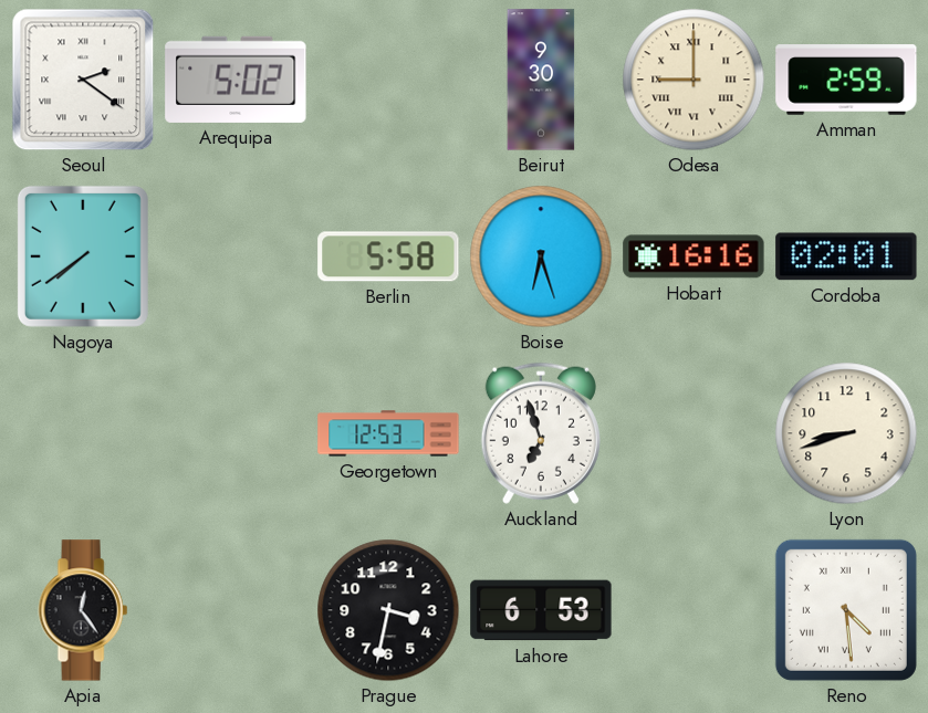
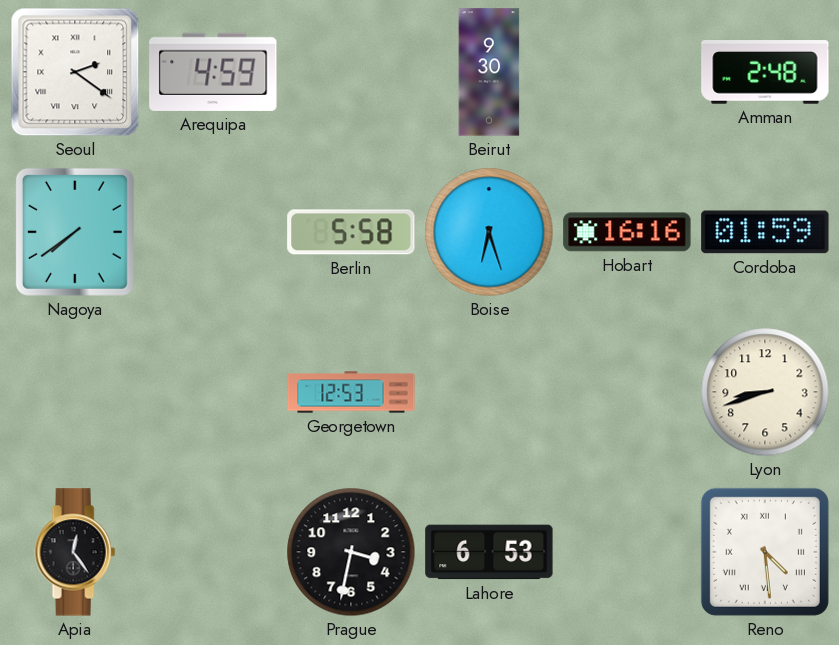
Arequipa: 5:02 -> 4:59
Odesa: 9:00 -> none
Amman: 2:59 -> 2:48
Cordoba: 02:01 -> 01:59
Auckland: 6:57 -> none
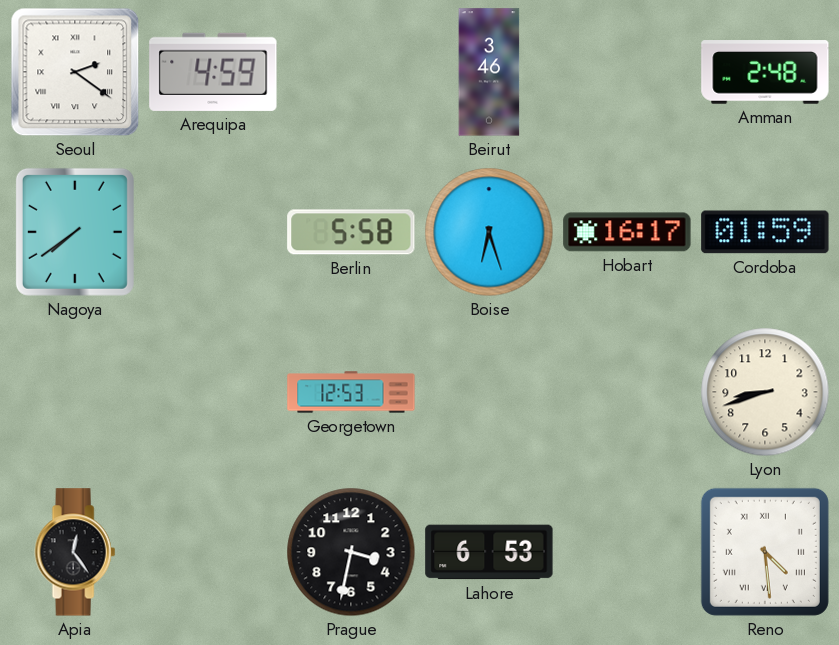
Beirut: 9:30 -> 3:46
Hobart: 16:16 -> 16:17
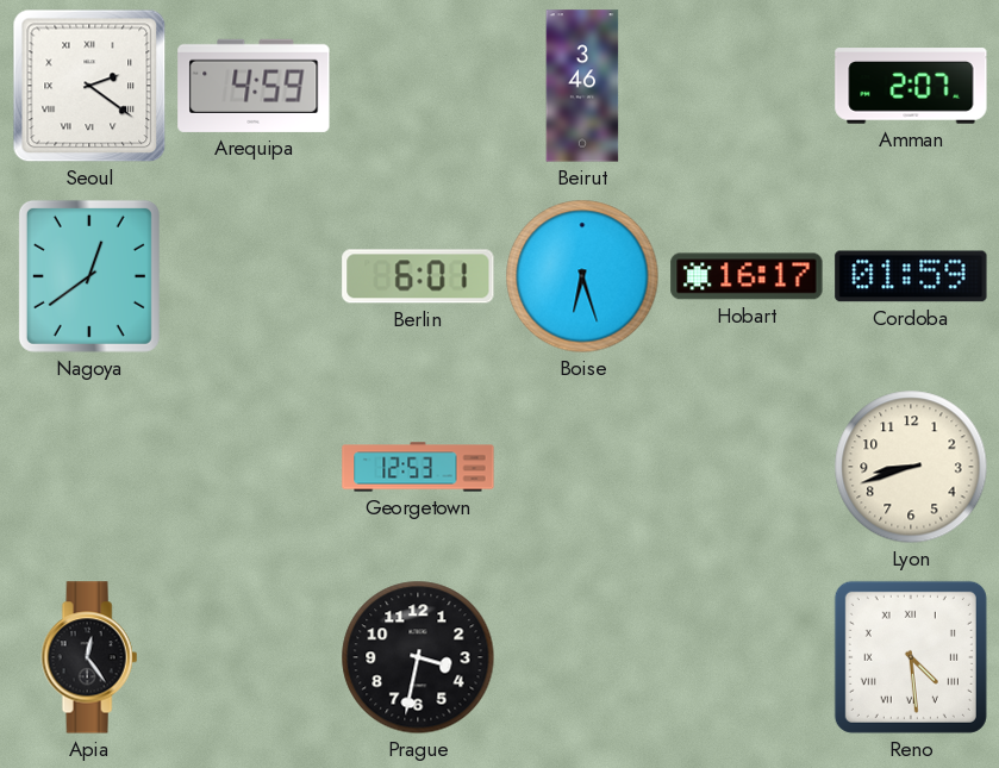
Amman: 2:48 -> 2:07
Nagoya: 7:39 -> 12:39
Berlin: 5:58 -> 6:01
Lahore: 6:53 -> none
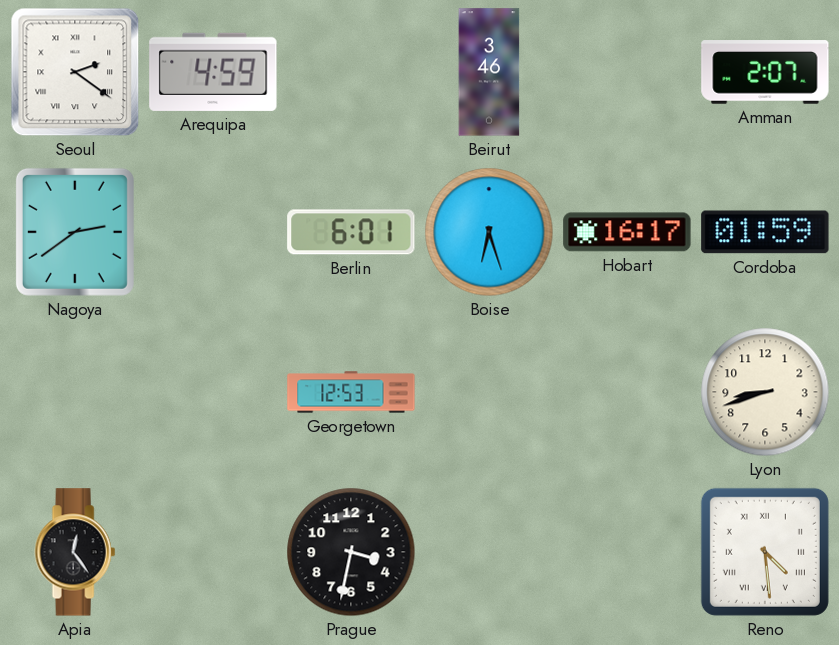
Nagoya: 12:39 -> 2:39
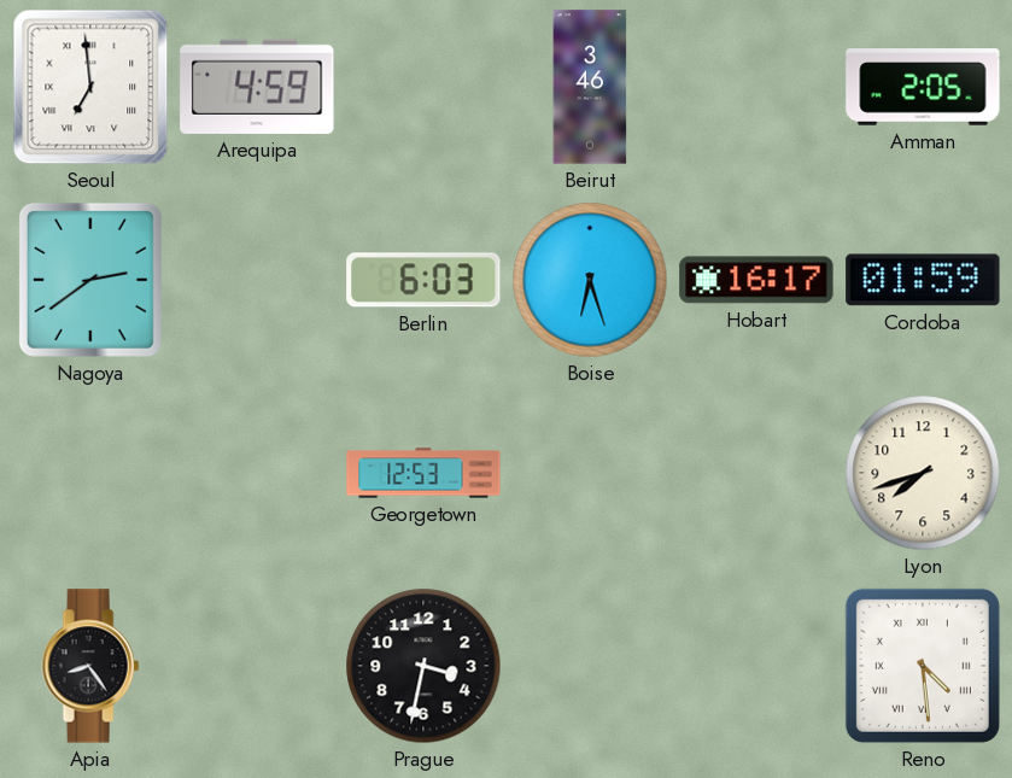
Seoul: 2:21 -> 6:59
Amman: 2:07 -> 2:05
Berlin: 6:01 -> 6:03
Lyon: 8:42 -> 7:42
Apia: 12:24 -> 8:24
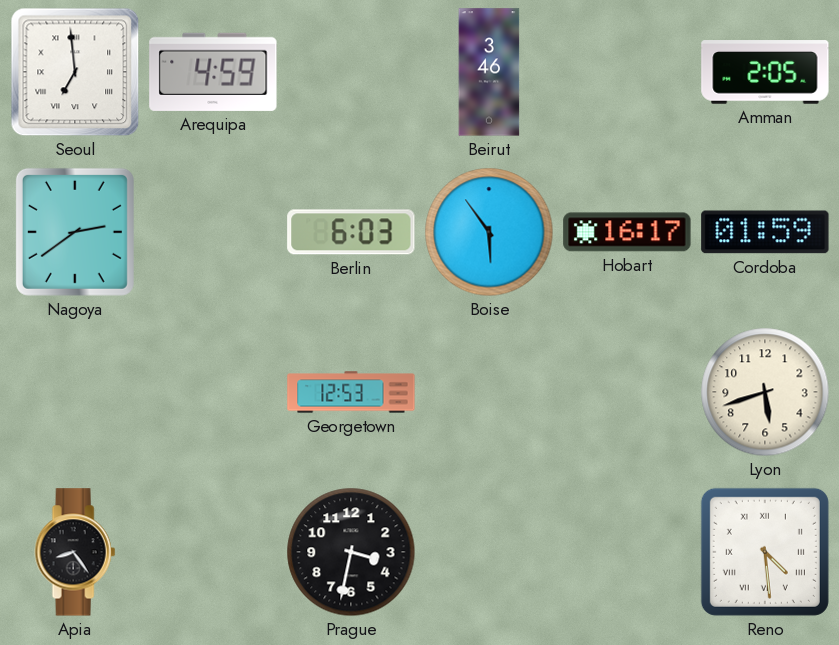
Boise: 6:27 -> 5:54
Lyon: 7:42 -> 5:42
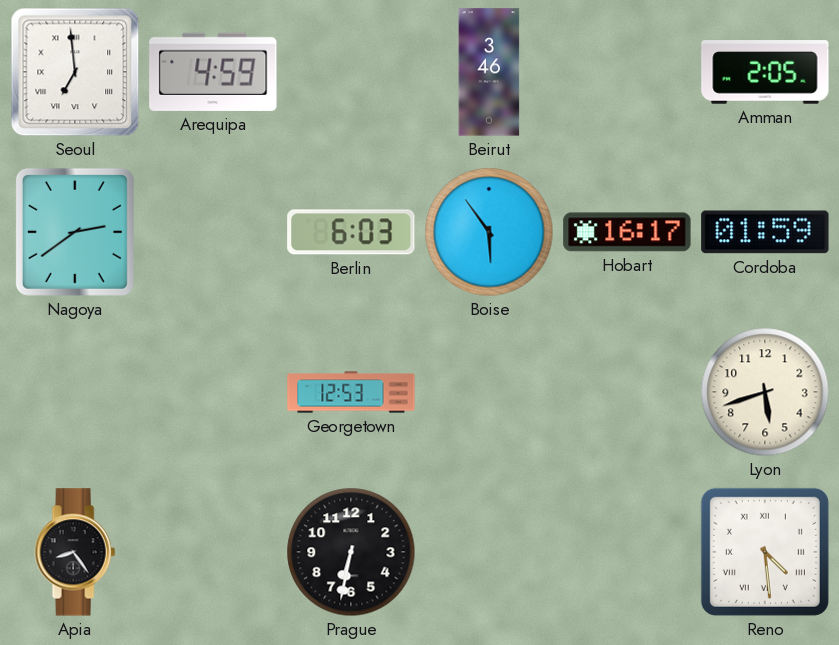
Prague: 3:32 -> 6:32
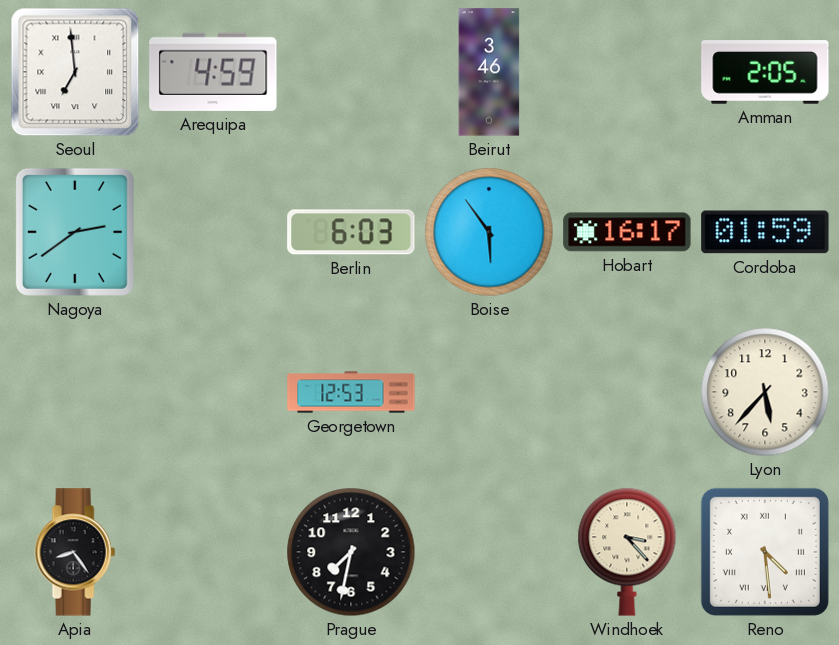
Lyon: 5:42 -> 5:37
Prague: 6:32 -> 7:32
Windhoek: none -> 3:23
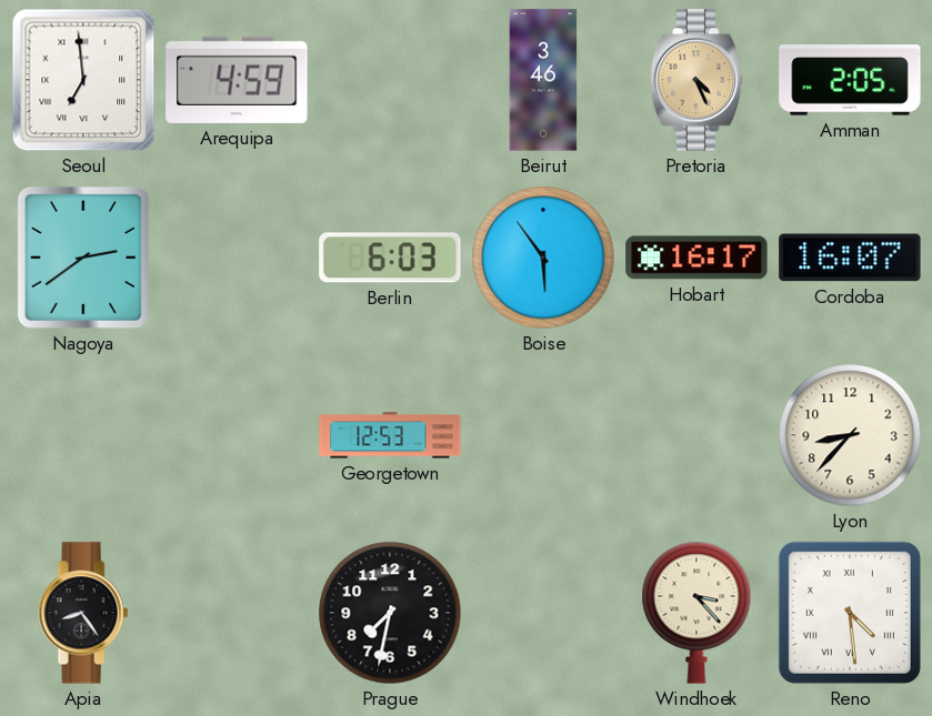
Pretoria: none -> 4:26
Cordoba: 01:59 -> 16:07
Lyon: 5:37 -> 8:37
